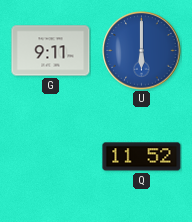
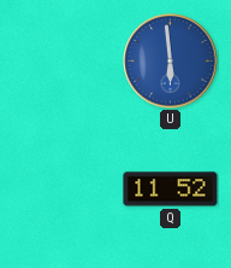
G: 9:11 -> none
U: 6:00 -> 5:59
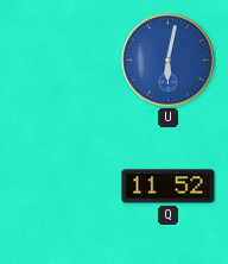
U: 5:59 -> 6:02
